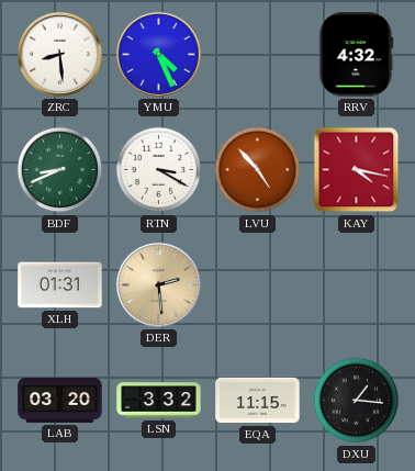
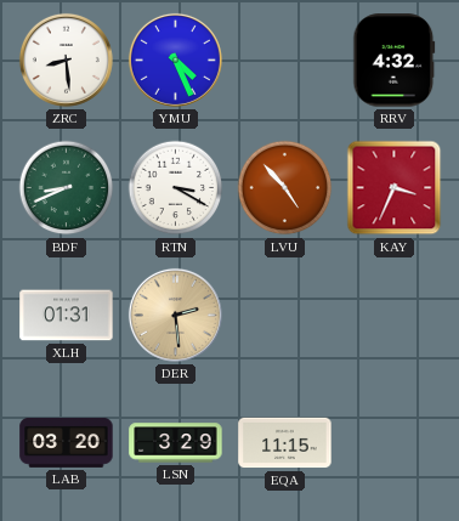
KAY: 4:17 -> 3:34
LSN: 3:32 -> 3:29
DXU: 1:16 -> none
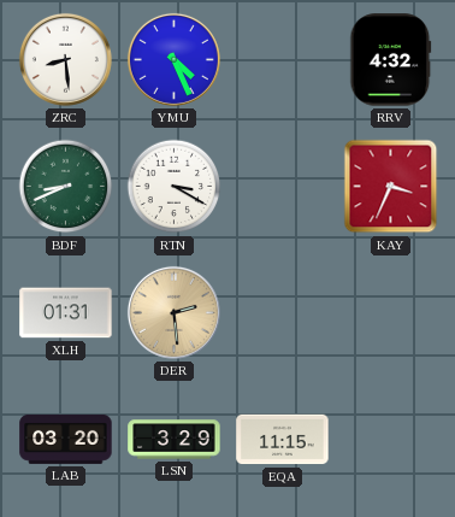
LVU: 4:53 -> none
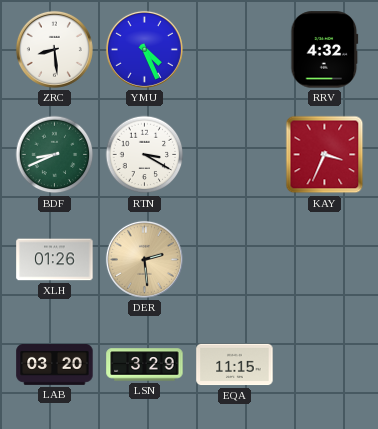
XLH: 01:31 -> 01:26
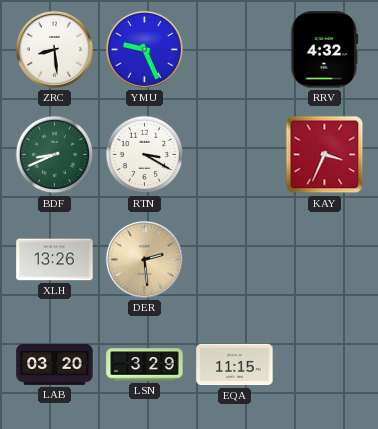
YMU: 4:26 -> 9:26
XLH: 01:26 -> 13:26
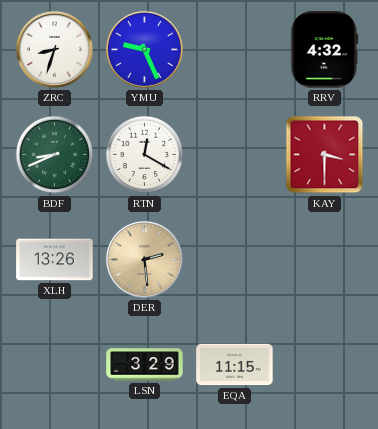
ZRC: 8:29 -> 8:33
RTN: 3:20 -> 12:20
KAY: 3:34 -> 3:30
LAB: 03:20 -> none
